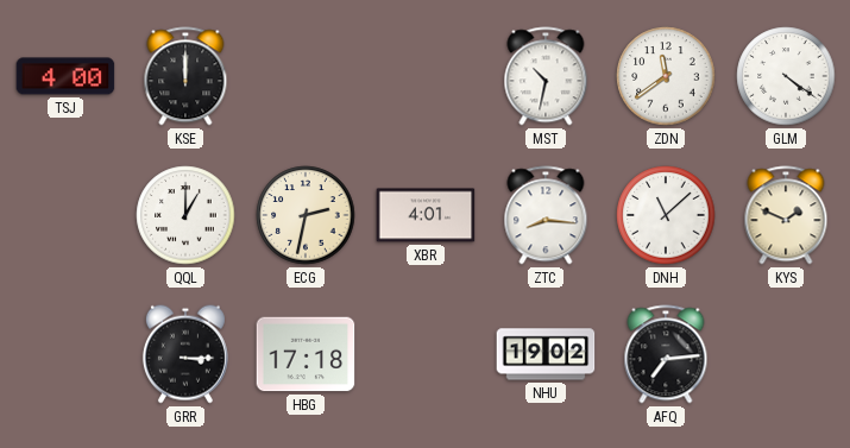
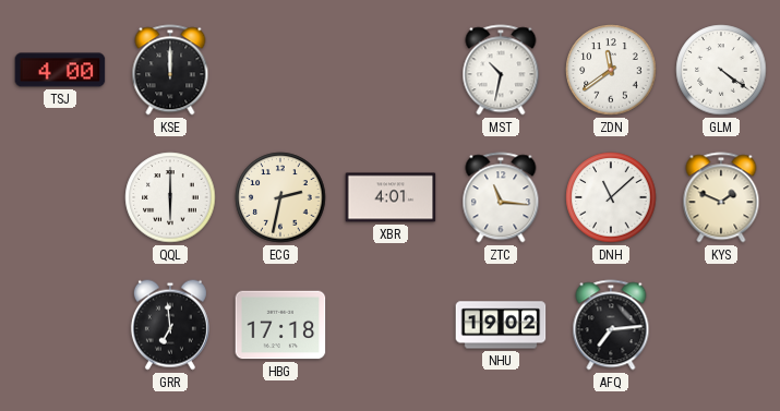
QQL: 1:00 -> 6:00
ZTC: 8:16 -> 11:16
GRR: 3:15 -> 6:59
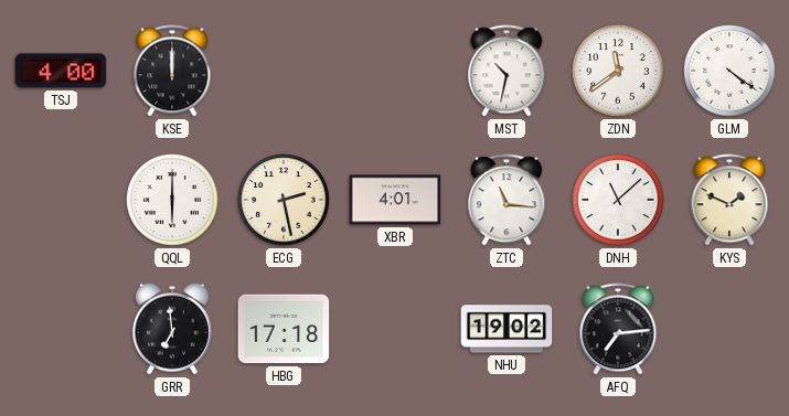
ECG: 2:32 -> 2:28
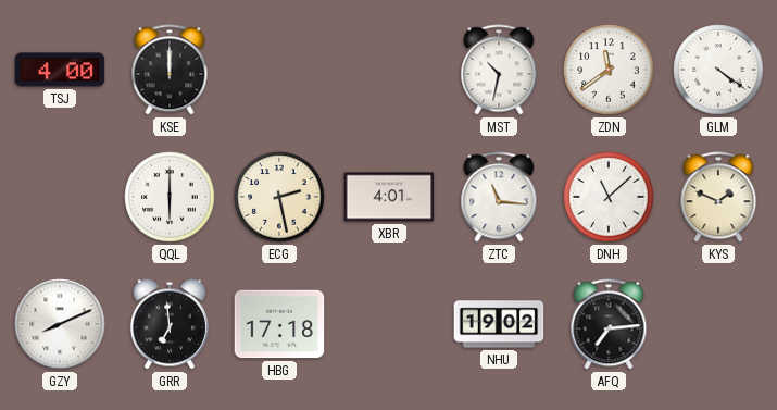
GZY: none -> 8:11
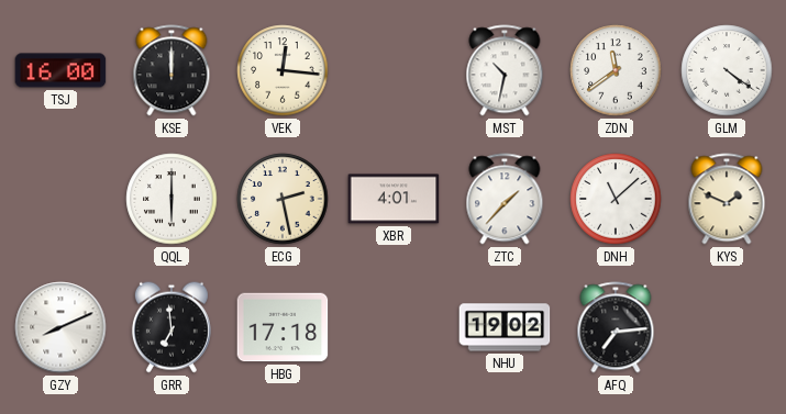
TSJ: 4:00 -> 16:00
VEK: none -> 12:16
ZTC: 11:16 -> 1:37
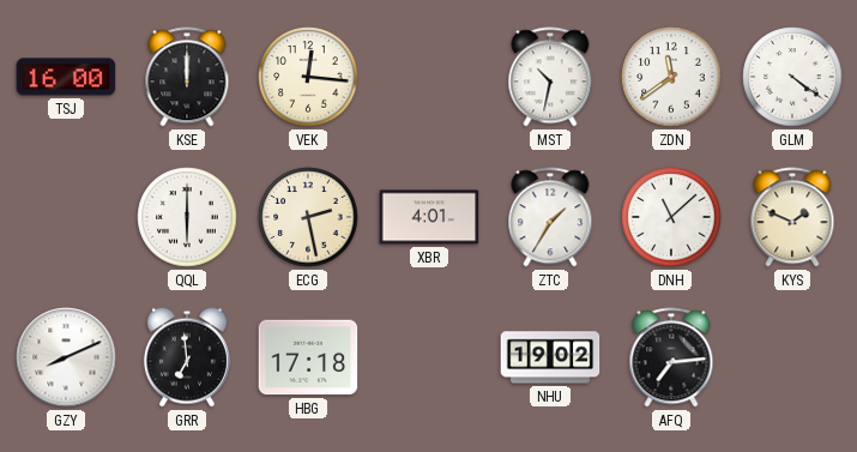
ZTC: 1:37 -> 1:35
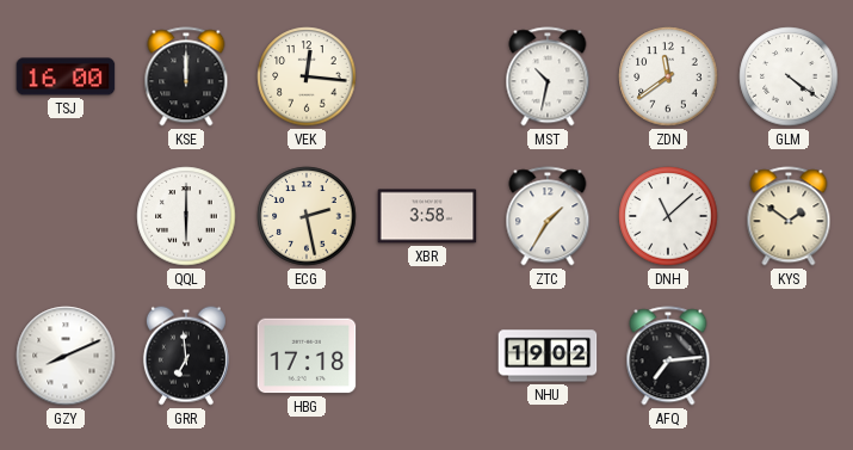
XBR: 4:01 -> 3:58
KYS: 1:49 -> 1:51
